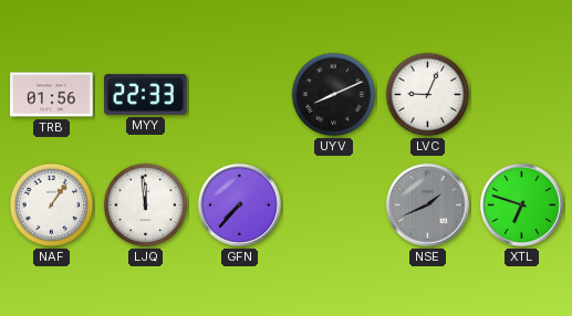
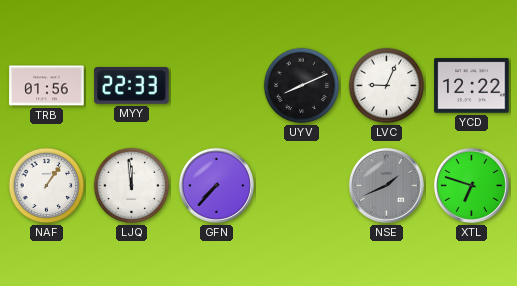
YCD: none -> 12:22
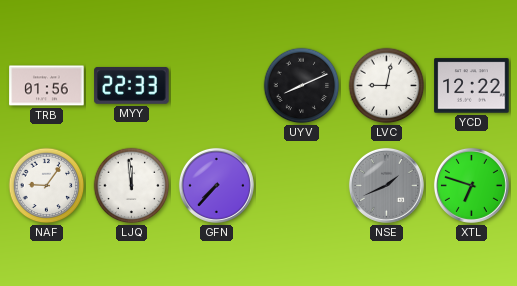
LVC: 9:04 -> 9:02
NAF: 1:06 -> 9:06
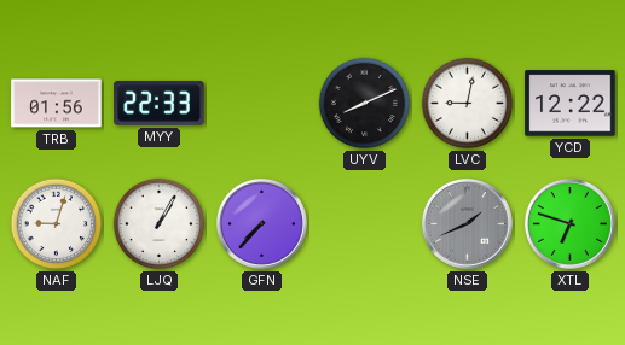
NAF: 9:06 -> 9:03
LJQ: 11:59 -> 1:05
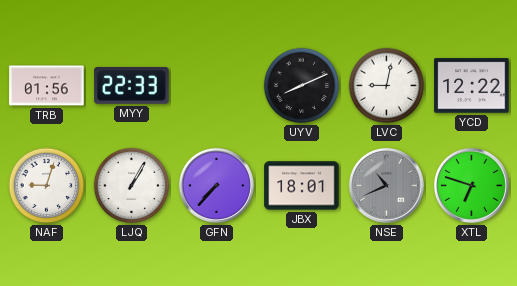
JBX: none -> 18:01
NSE: 1:41 -> 10:41
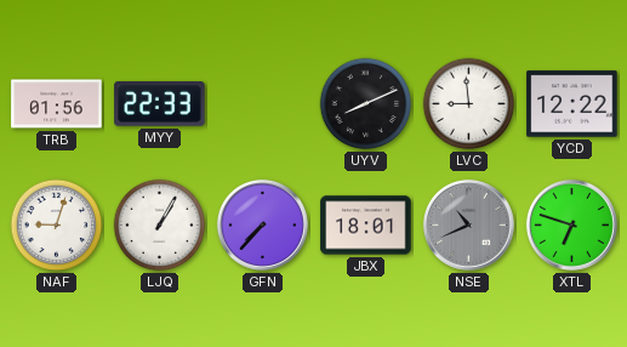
LVC: 9:02 -> 8:59
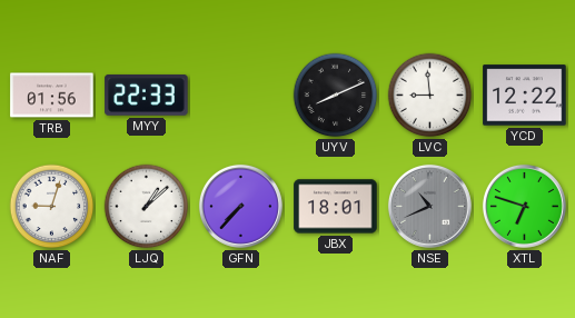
LJQ: 1:05 -> 1:08
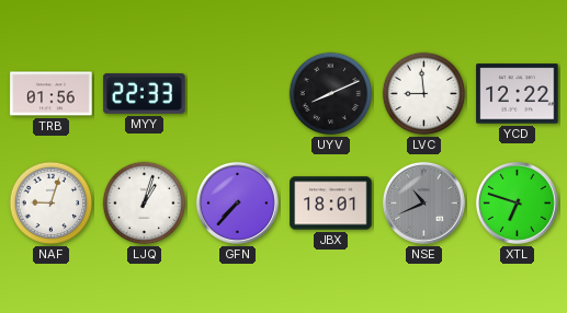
LJQ: 1:08 -> 1:03
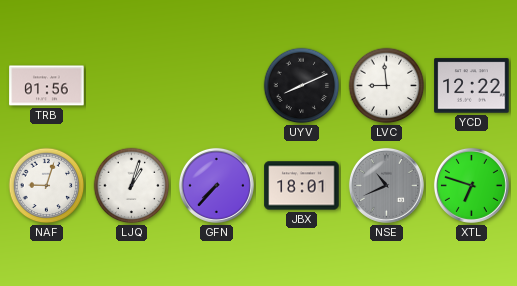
MYY: 22:33 -> none
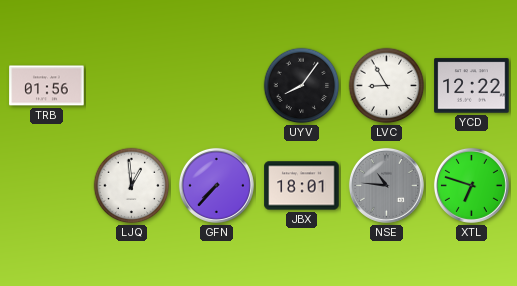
UYV: 8:11 -> 8:06
LVC: 8:59 -> 8:55
NAF: 9:03 -> none
LJQ: 1:03 -> 12:59
NSE: 10:41 -> 10:46
